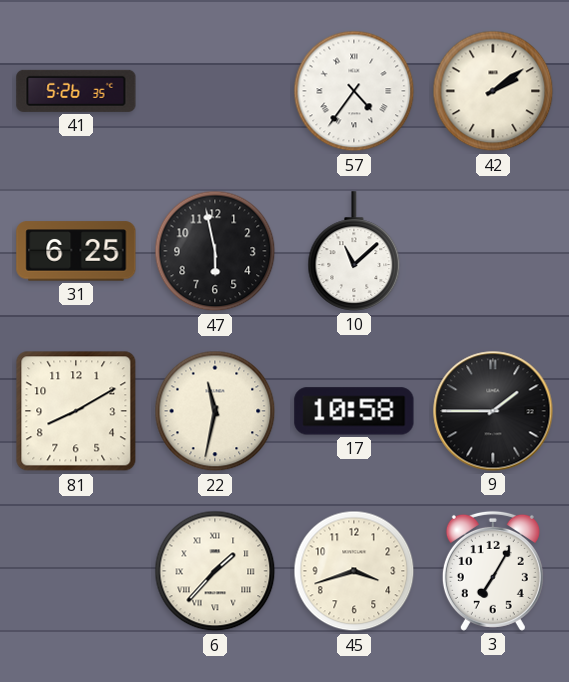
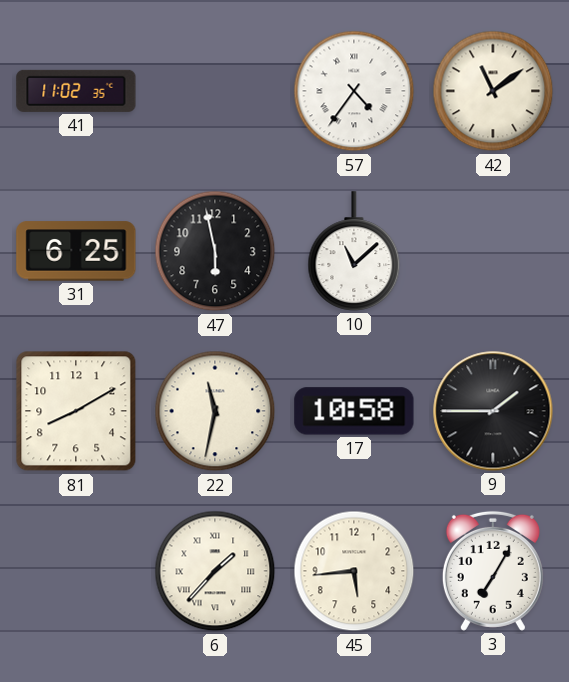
41: 5:26 -> 11:02
42: 2:09 -> 11:09
45: 3:42 -> 5:44
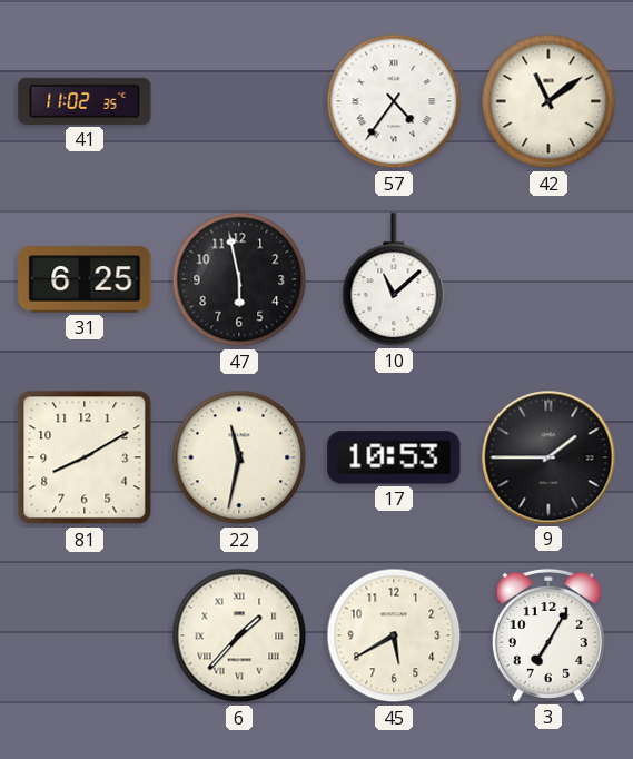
17: 10:58 -> 10:53
45: 5:44 -> 5:40
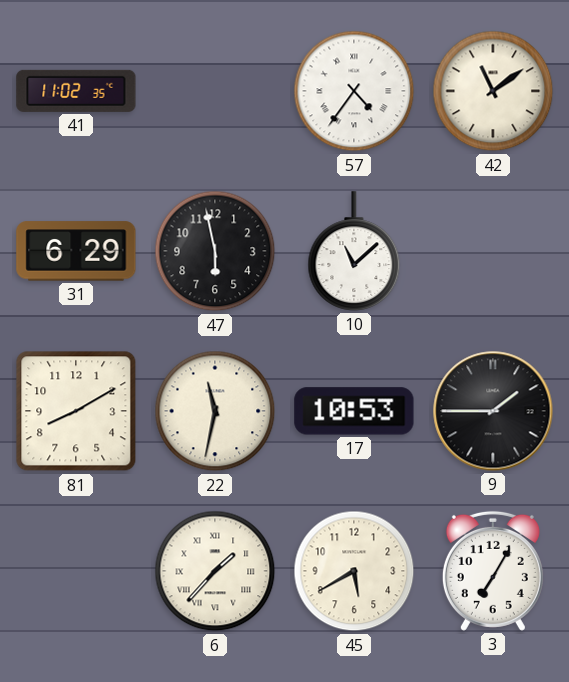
31: 6:25 -> 6:29
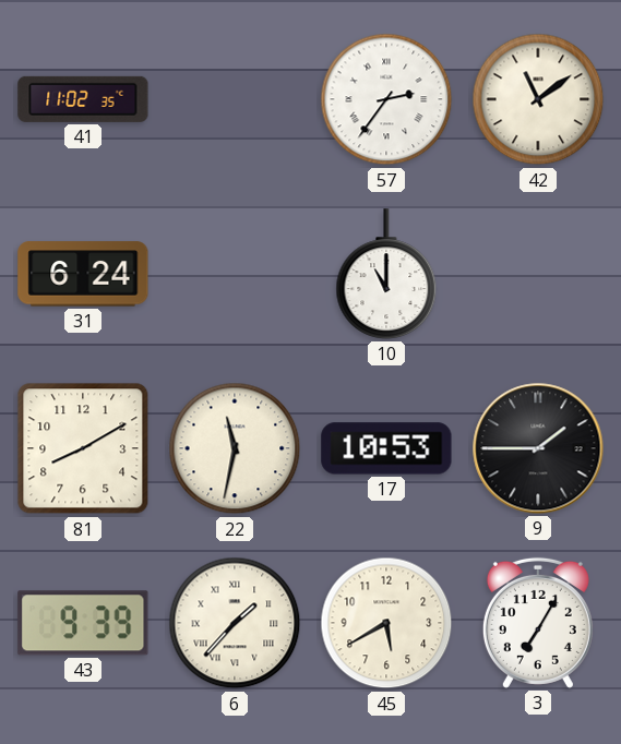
57: 4:36 -> 2:36
31: 6:29 -> 6:24
47: 5:58 -> none
10: 11:08 -> 11:00
43: none -> 9:39
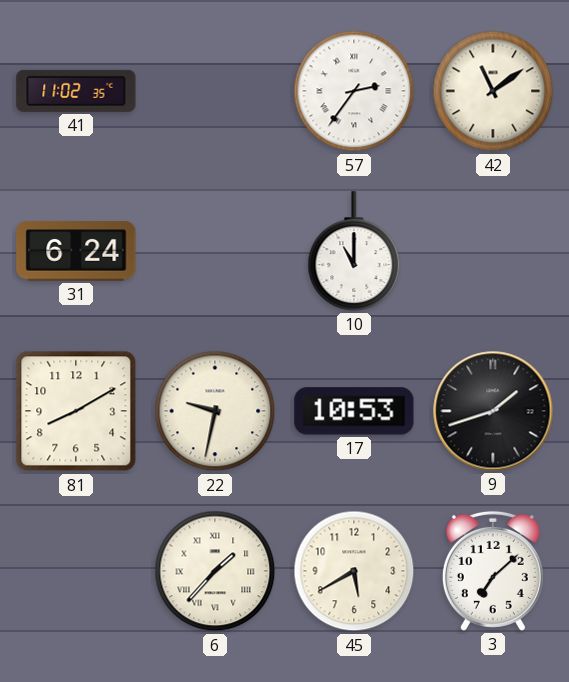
22: 11:32 -> 9:32
9: 1:45 -> 1:42
43: 9:39 -> none
3: 7:05 -> 7:08
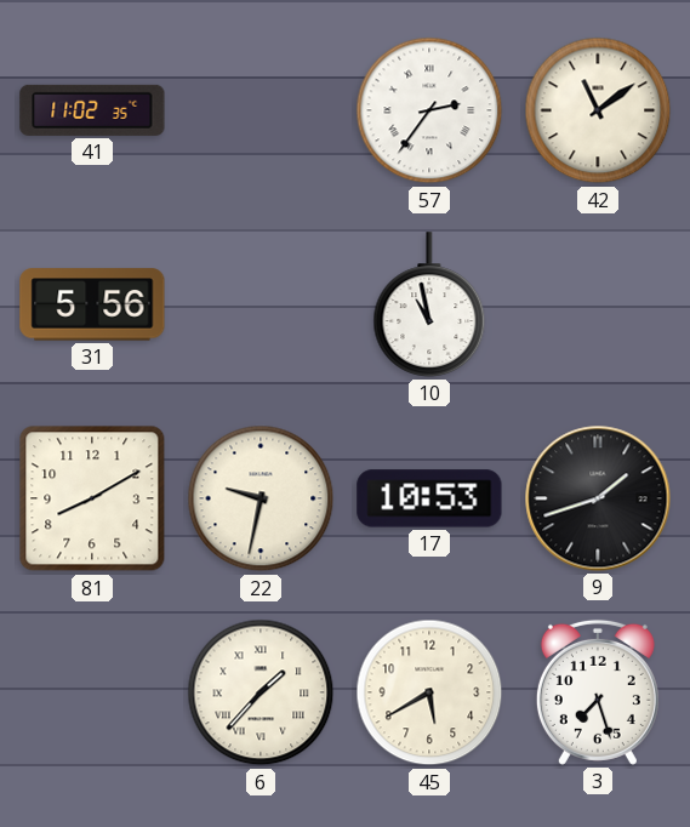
31: 6:24 -> 5:56
10: 11:00 -> 10:58
3: 7:08 -> 7:27
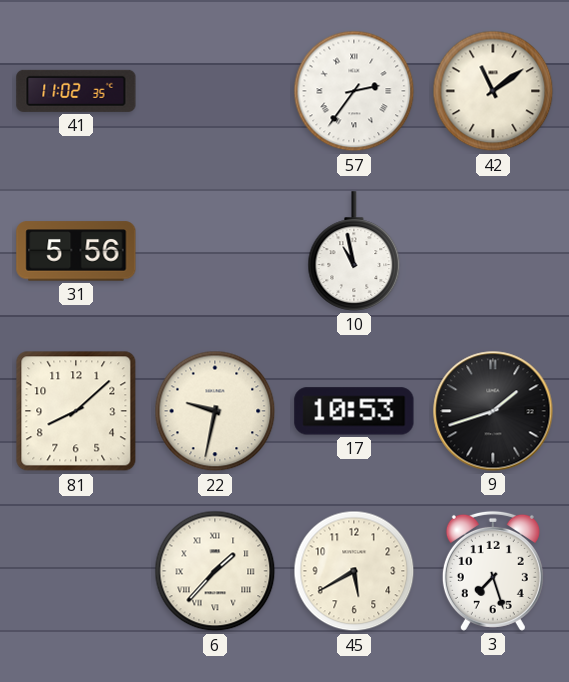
81: 8:10 -> 8:08
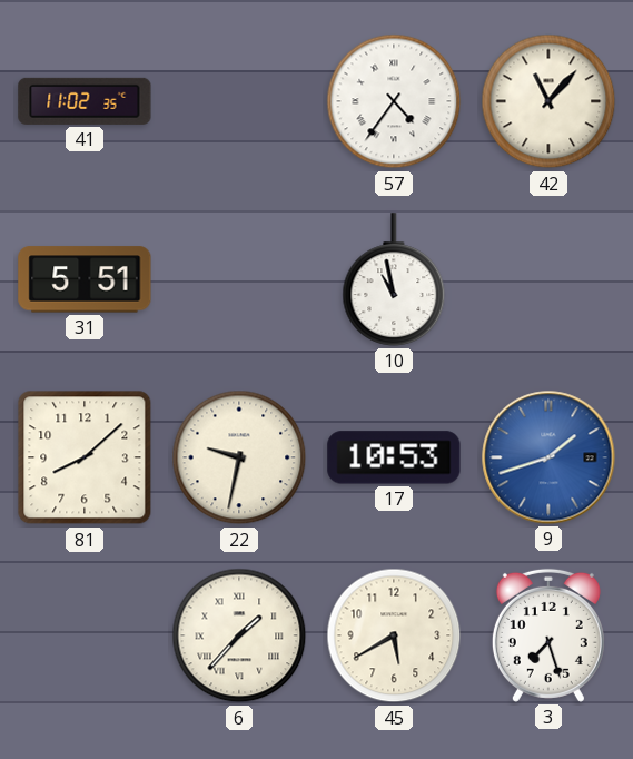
57: 2:36 -> 4:36
42: 11:09 -> 11:07
31: 5:56 -> 5:51
9 dial: black -> blue
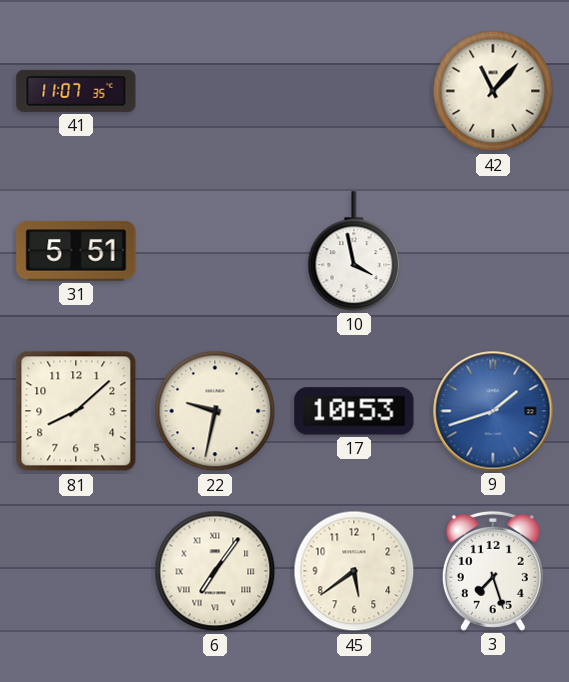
41: 11:02 -> 11:07
57: 4:36 -> none
10: 10:58 -> 3:58
6: 1:37 -> 7:06
45: 5:40 -> 5:39
